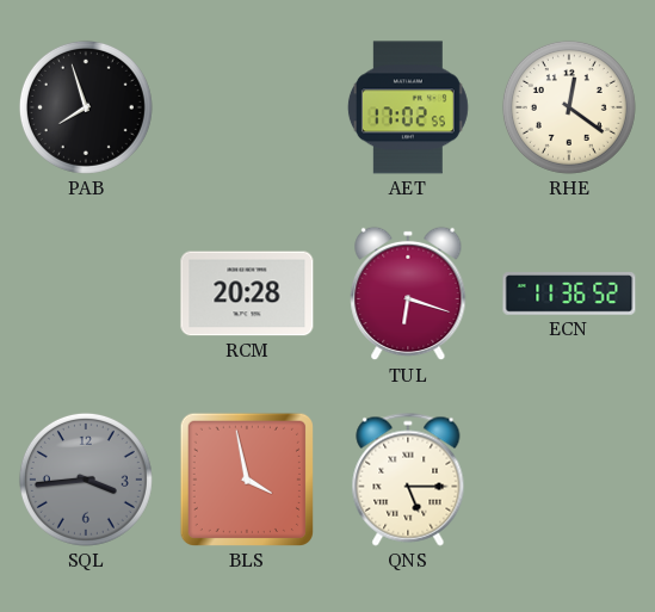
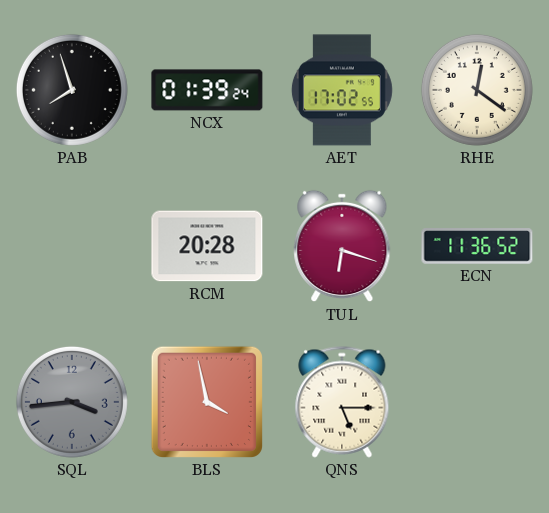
NCX: none -> 01:39
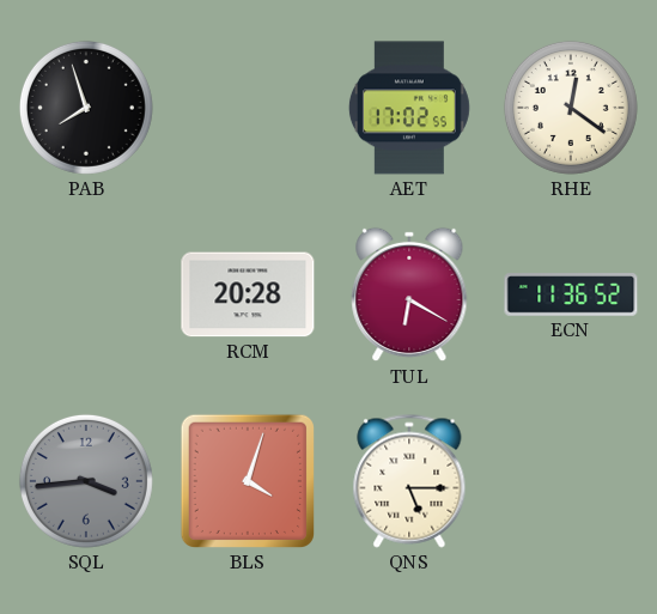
NCX: 01:39 -> none
TUL: 6:18 -> 6:20
BLS: 3:58 -> 4:03
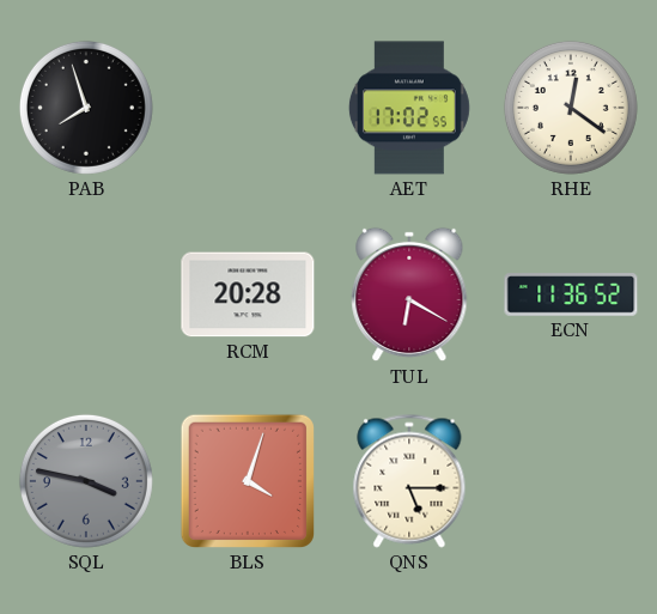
SQL: 3:44 -> 3:47
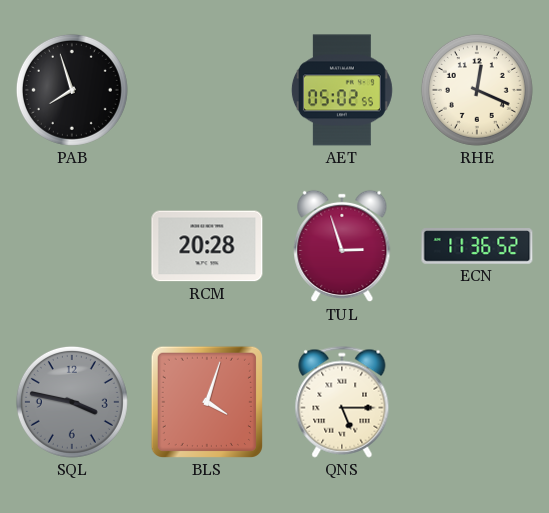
AET: 17:02 -> 05:02
RHE: 12:21 -> 12:19
TUL: 6:20 -> 2:57
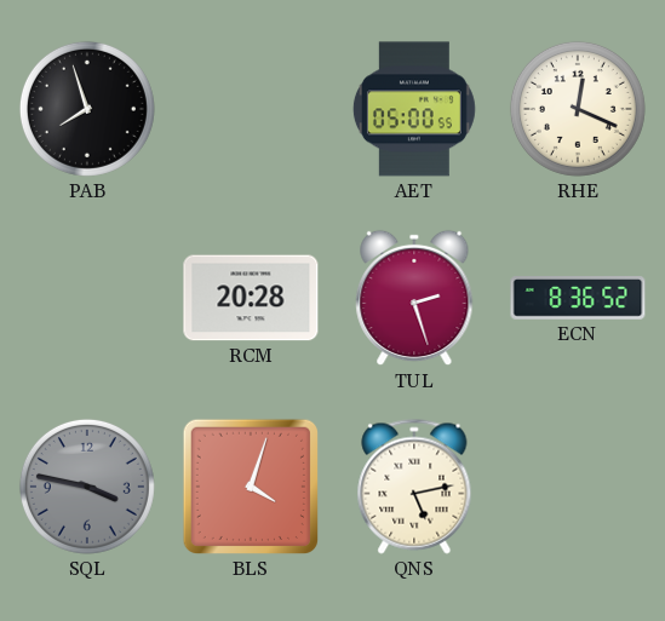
AET: 05:02 -> 05:00
TUL: 2:57 -> 2:27
ECN: 11:36 -> 8:36
QNS: 5:15 -> 5:13
